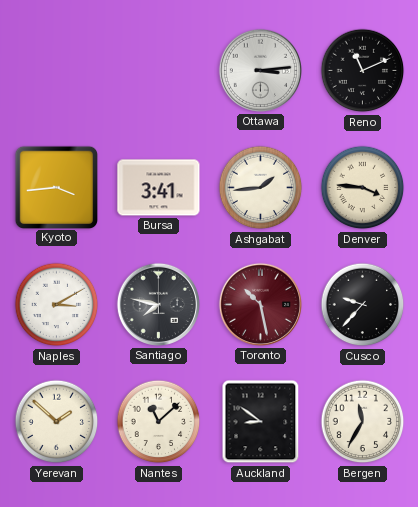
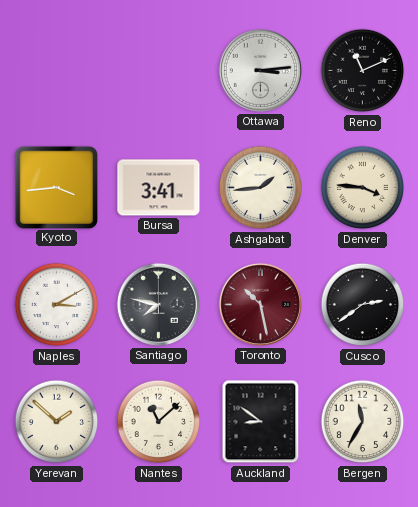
Cusco: 9:37 -> 2:39
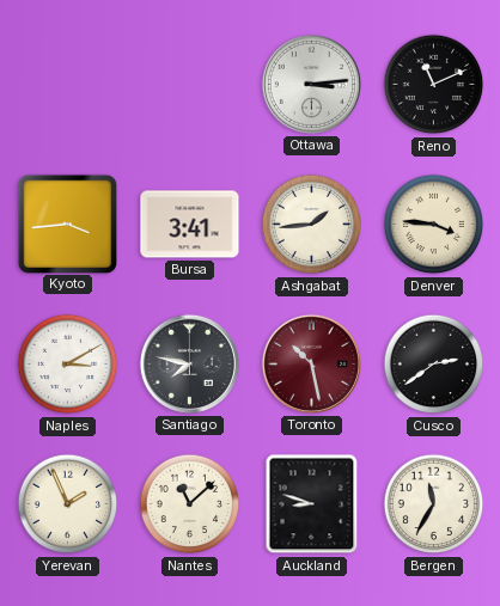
Yerevan: 1:52 -> 1:56
Auckland: 8:51 -> 8:48
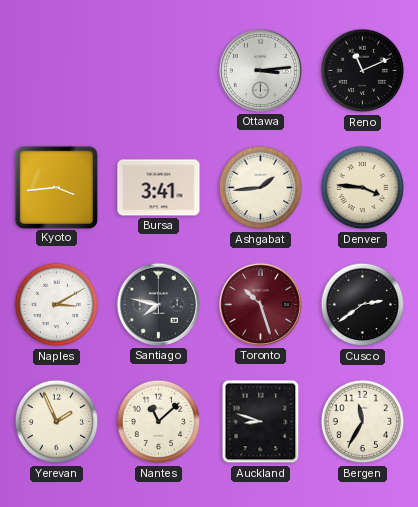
Toronto: 10:28 -> 10:27
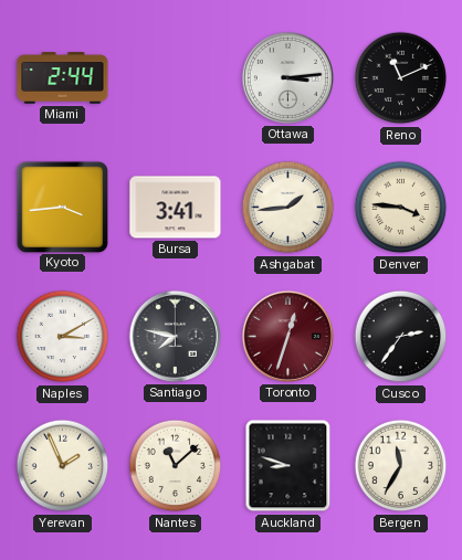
Miami: none -> 2:44
Toronto: 10:27 -> 12:33
Cusco: 2:39 -> 2:36
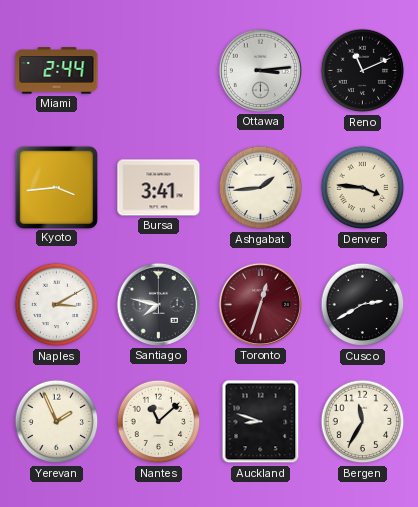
Cusco: 2:36 -> 2:40
